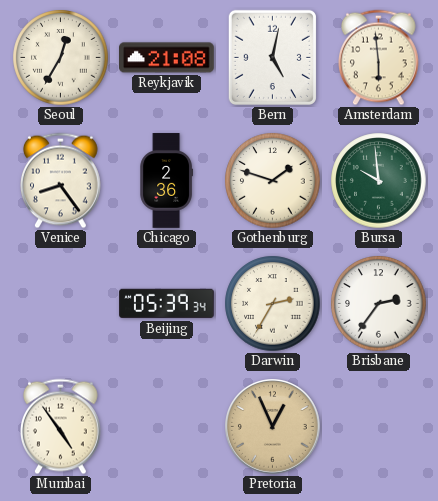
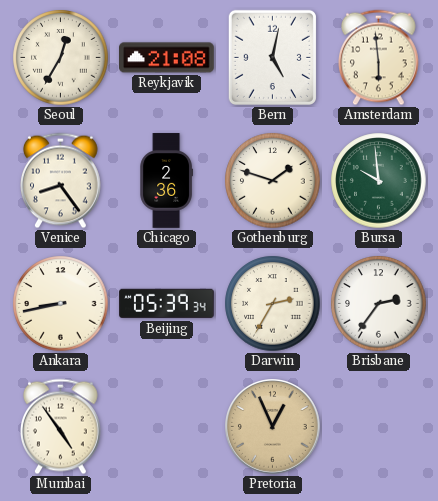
Ankara: none -> 8:43
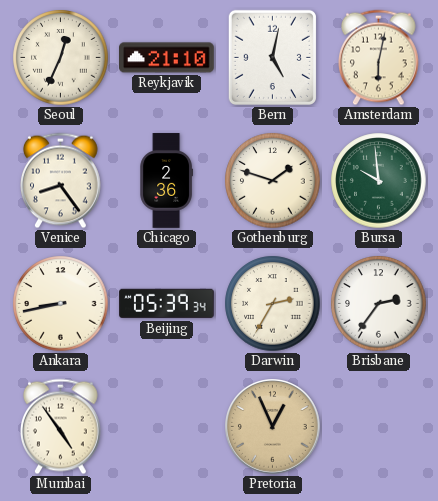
Seoul: 12:35 -> 12:34
Reykjavik: 21:08 -> 21:10
Amsterdam: 5:59 -> 6:02
